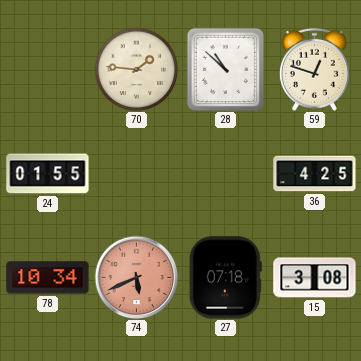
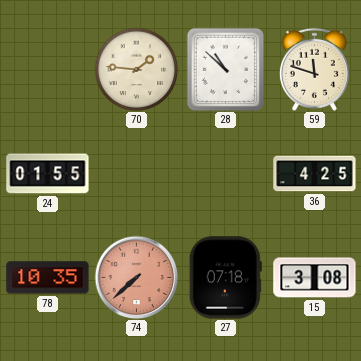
59: 12:48 -> 11:48
78: 10:34 -> 10:35
74: 5:41 -> 7:38
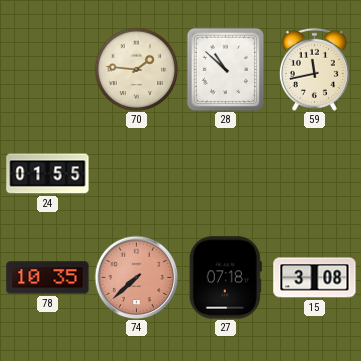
59: 11:48 -> 11:43
36: 4:25 -> none
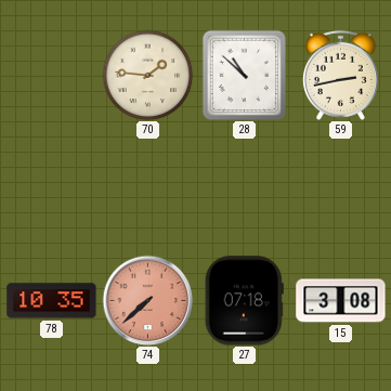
59: 11:43 -> 2:43
24: 01:55 -> none
